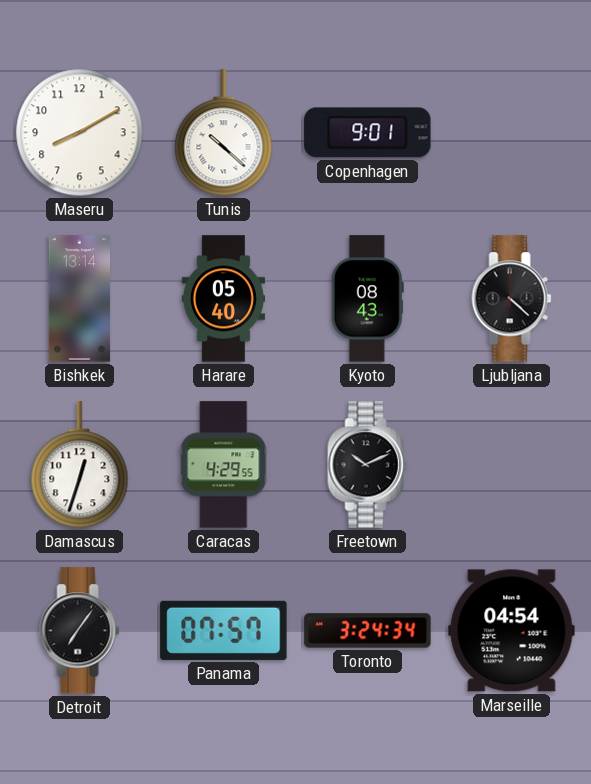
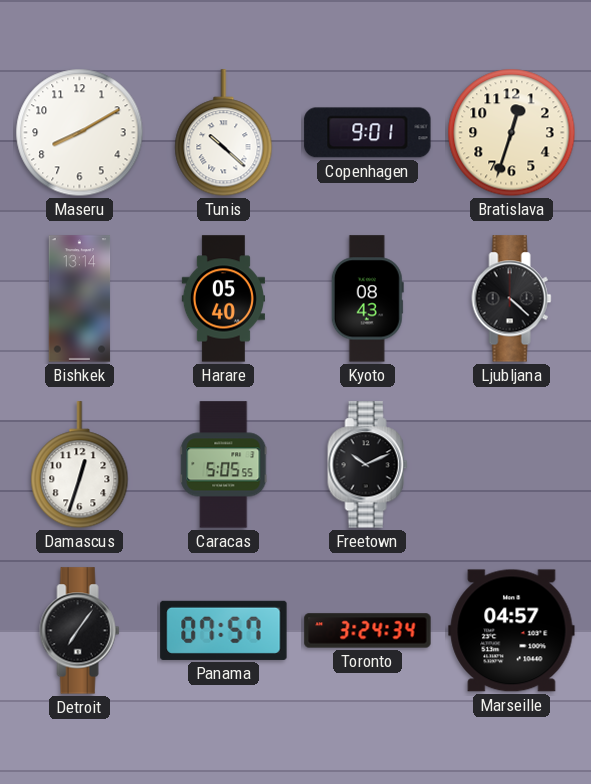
Bratislava: none -> 12:33
Caracas: 4:29 -> 5:05
Marseille: 04:54 -> 04:57
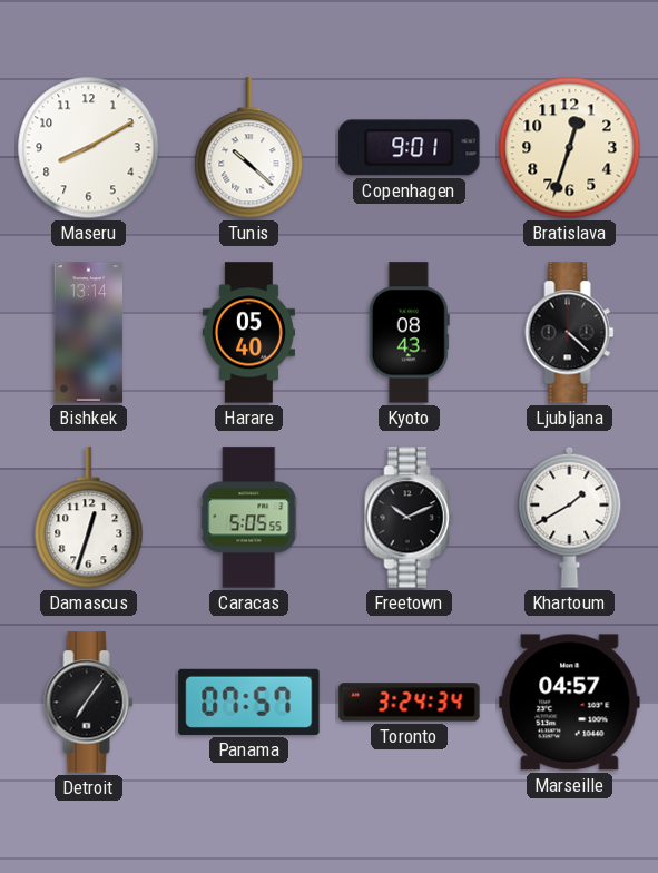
Khartoum: none -> 1:40
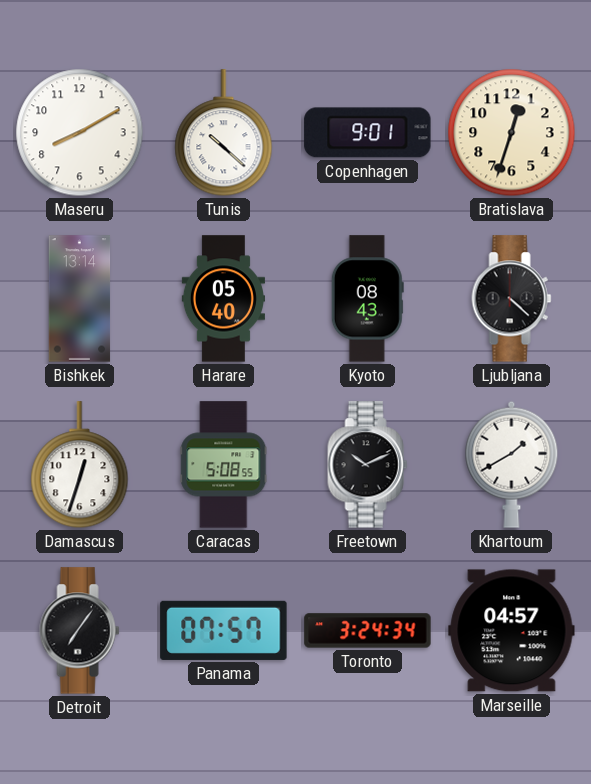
Caracas: 5:05 -> 5:08
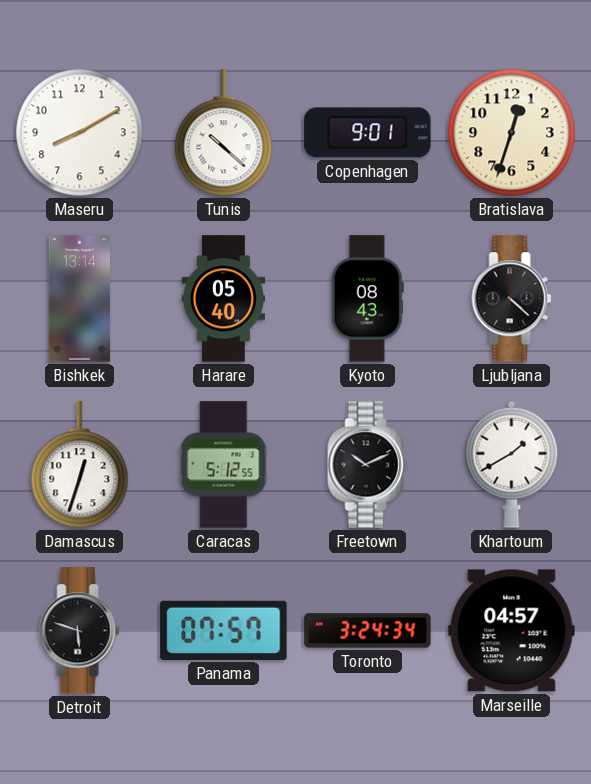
Caracas: 5:08 -> 5:12
Detroit: 7:06 -> 5:48
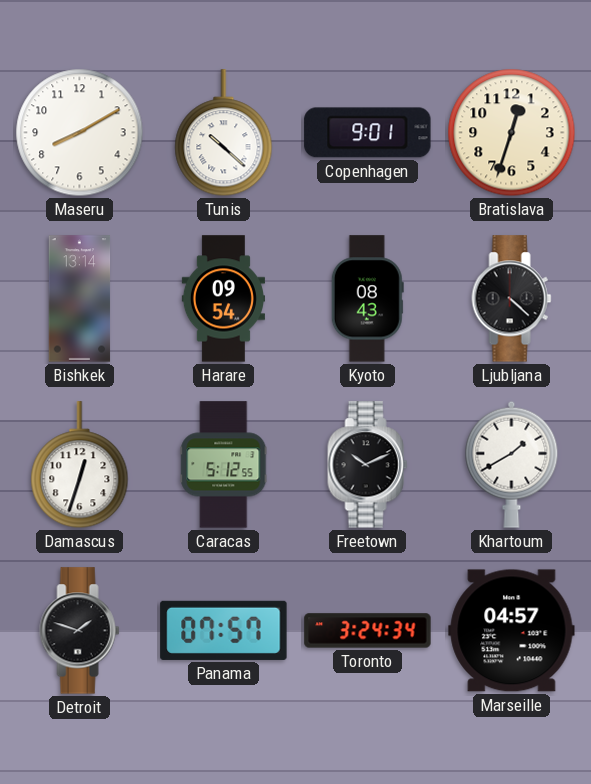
Harare: 05:40 -> 09:54
Detroit: 5:48 -> 1:48
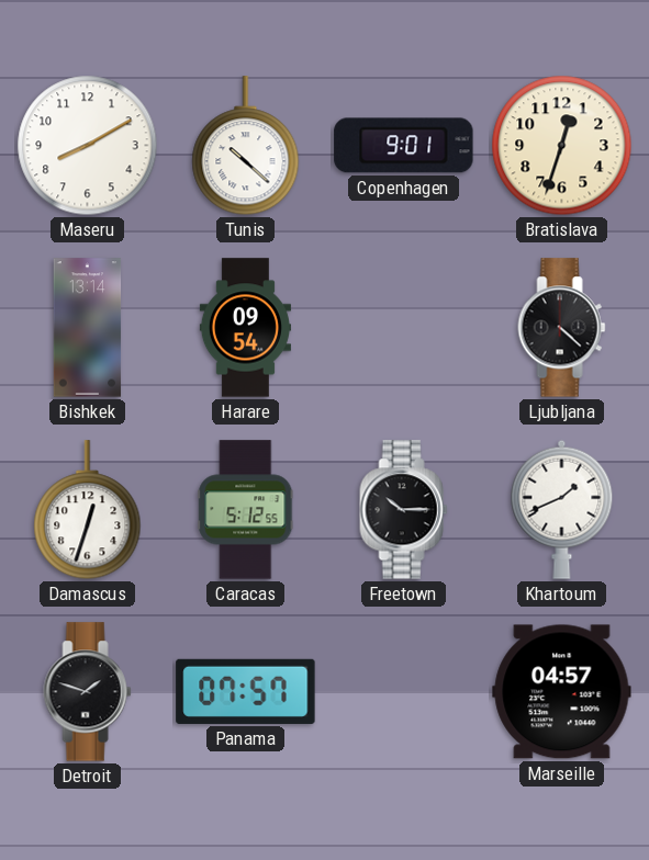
Kyoto: 08:43 -> none
Freetown: 10:11 -> 10:15
Khartoum: 1:40 -> 1:41
Toronto: 3:24 -> none
